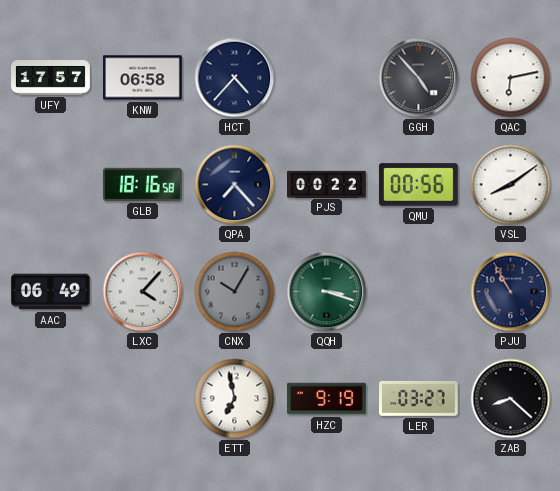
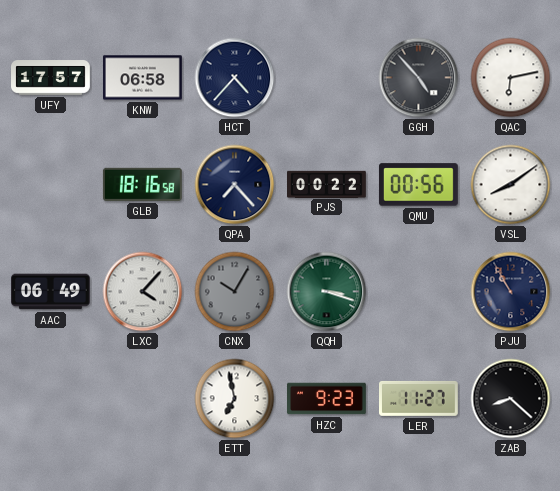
HZC: 9:19 -> 9:23
LER: 03:27 -> 11:27
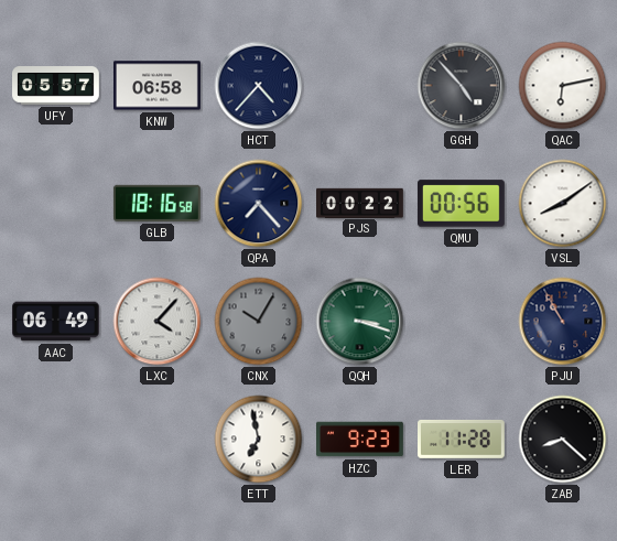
UFY: 17:57 -> 05:57
LER: 11:27 -> 11:28
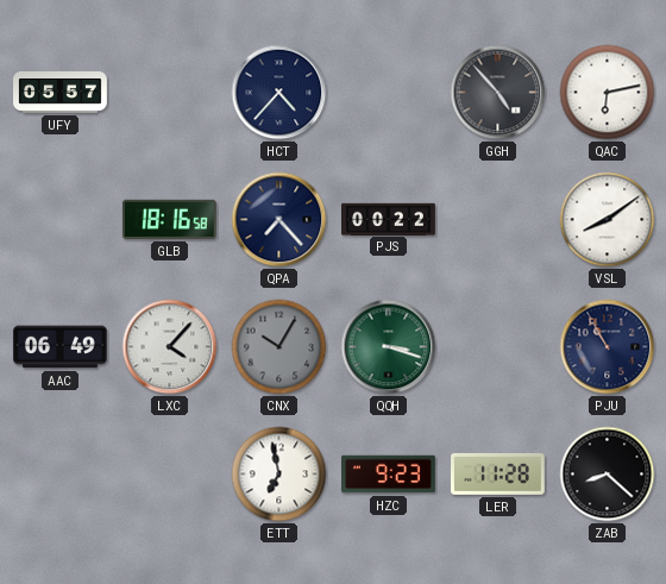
KNW: 06:58 -> none
QMU: 00:56 -> none
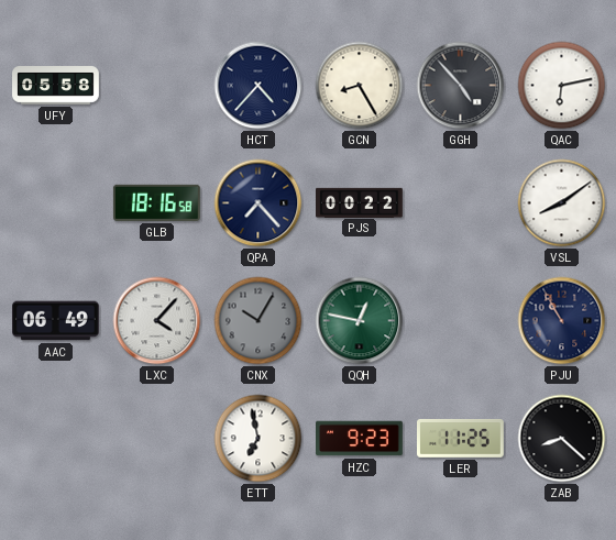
UFY: 05:57 -> 05:58
GCN: none -> 8:25
QQH: 3:18 -> 12:47
LER: 11:28 -> 11:25
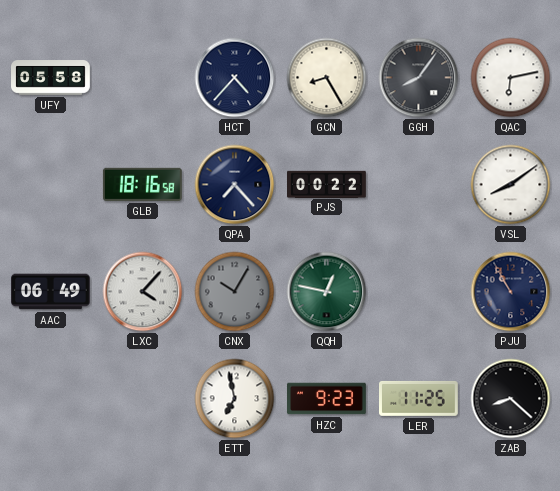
GGH: 4:53 -> 8:06
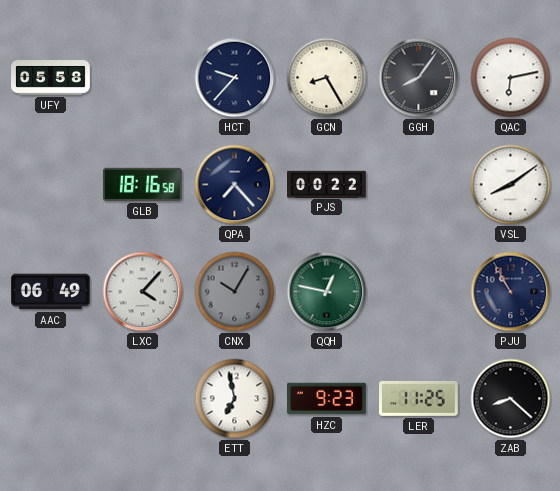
HCT: 4:37 -> 9:37
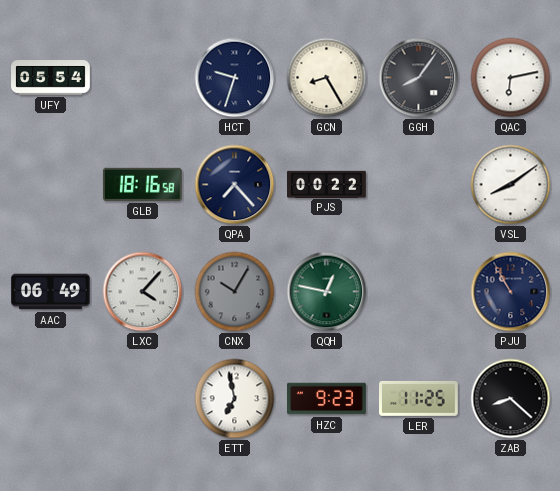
UFY: 05:58 -> 05:54
HCT: 9:37 -> 9:33
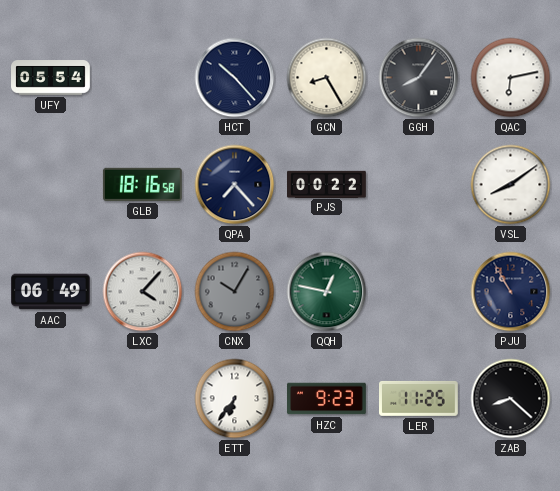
HCT: 9:33 -> 10:23
ETT: 6:58 -> 6:36
